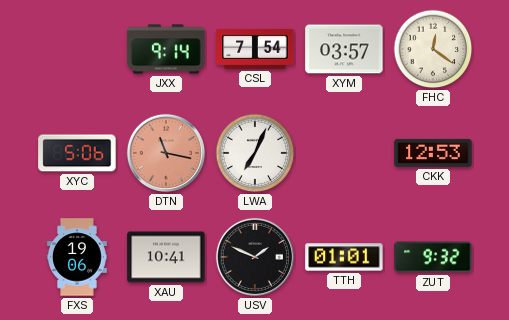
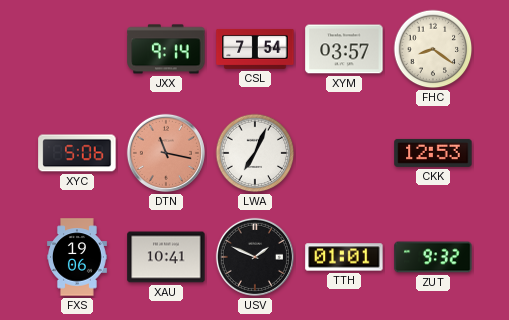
FHC: 12:21 -> 8:21
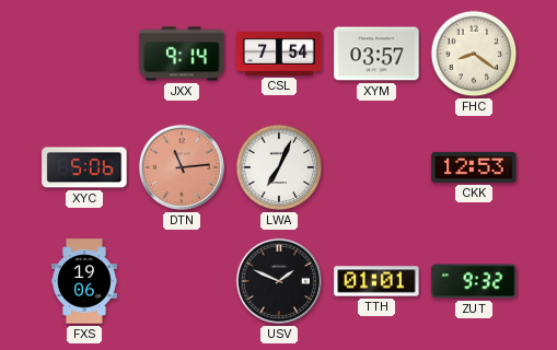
DTN: 11:17 -> 11:14
XAU: 10:41 -> none
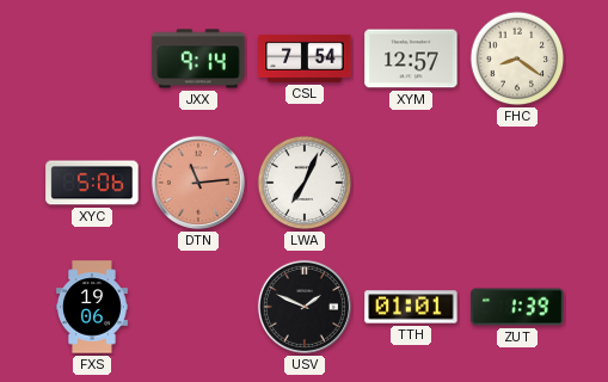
XYM: 03:57 -> 12:57
CKK: 12:53 -> none
ZUT: 9:32 -> 1:39
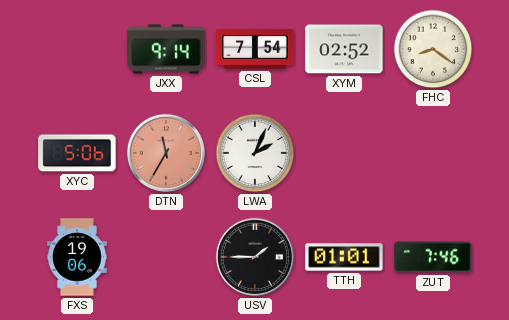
XYM: 12:57 -> 02:52
DTN: 11:14 -> 11:35
LWA: 7:04 -> 2:04
USV: 1:49 -> 1:45
ZUT: 1:39 -> 7:46
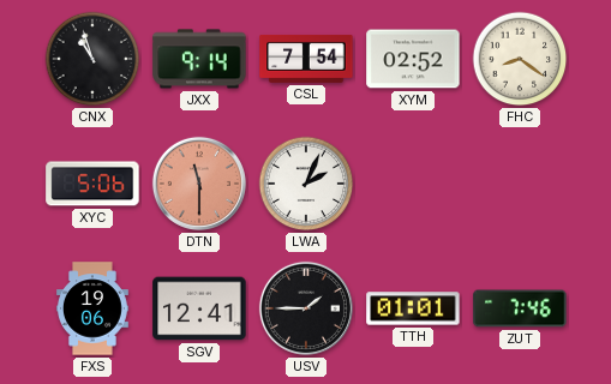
CNX: none -> 10:57
DTN: 11:35 -> 11:30
SGV: none -> 12:41
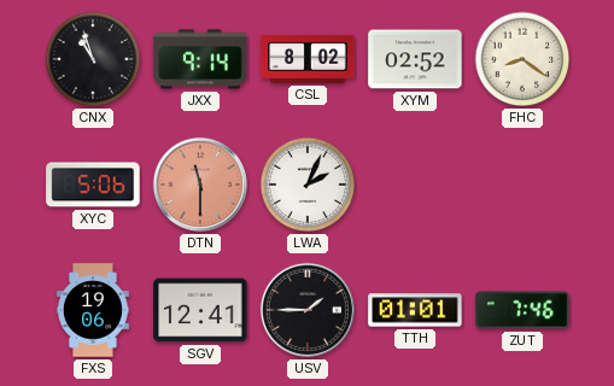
CSL: 7:54 -> 8:02
